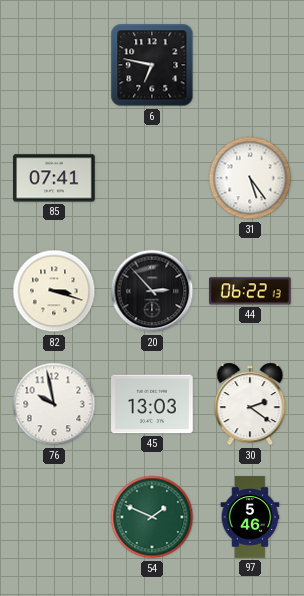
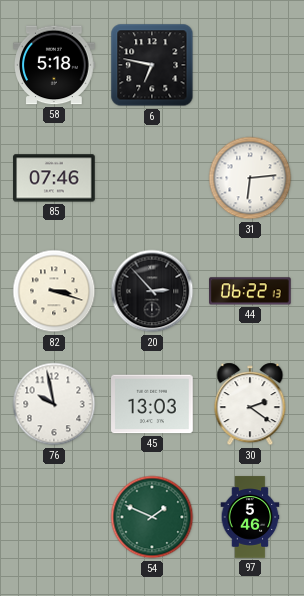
58: none -> 5:18
85: 07:41 -> 07:46
31: 5:24 -> 6:14
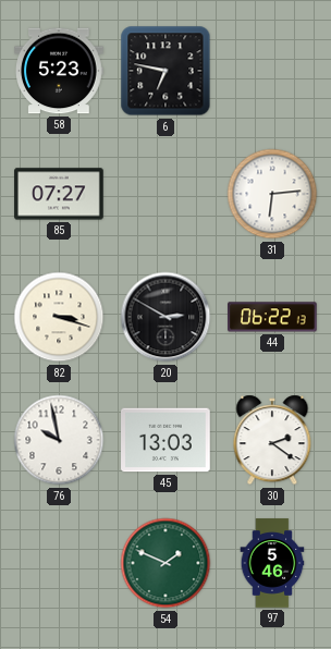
58: 5:18 -> 5:23
85: 07:46 -> 07:27
20: 2:53 -> 2:50
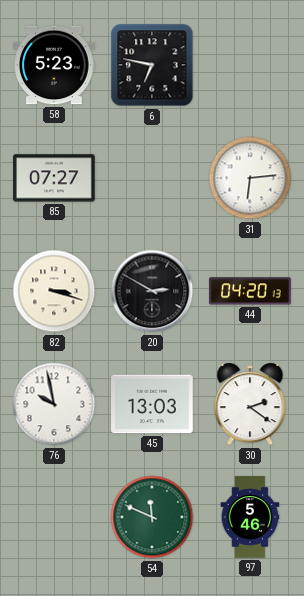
44: 06:22 -> 04:20
54: 1:49 -> 11:49
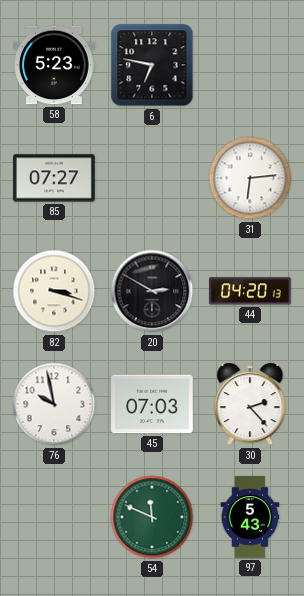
45: 13:03 -> 07:03
30: 2:21 -> 2:23
97: 5:46 -> 5:43
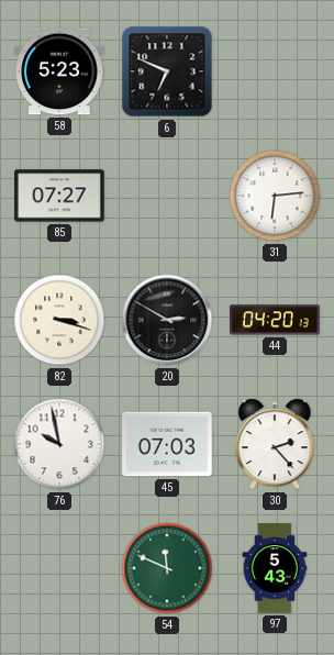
6: 6:47 -> 6:49
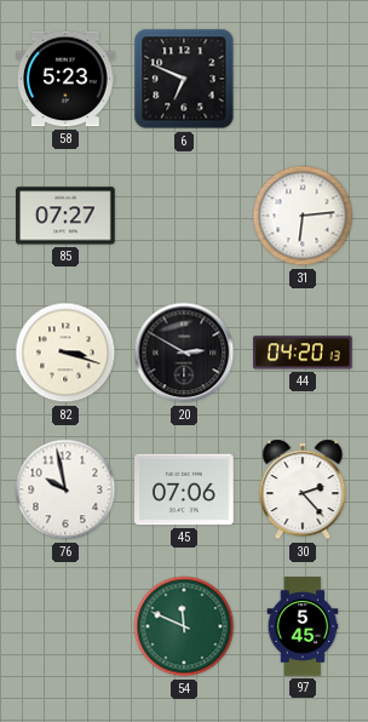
45: 07:03 -> 07:06
97: 5:43 -> 5:45
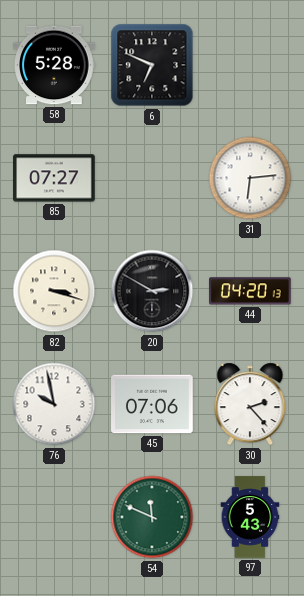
58: 5:23 -> 5:28
97: 5:45 -> 5:43
